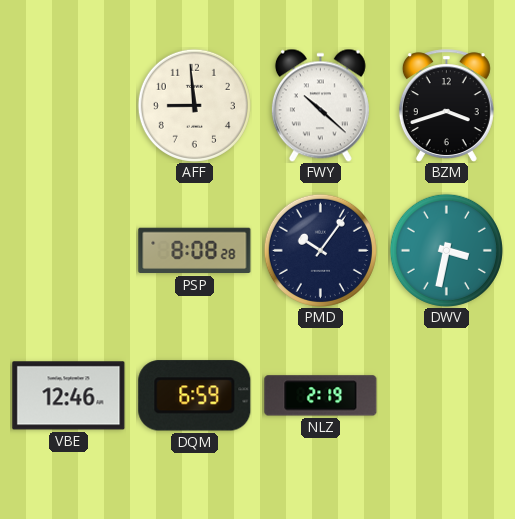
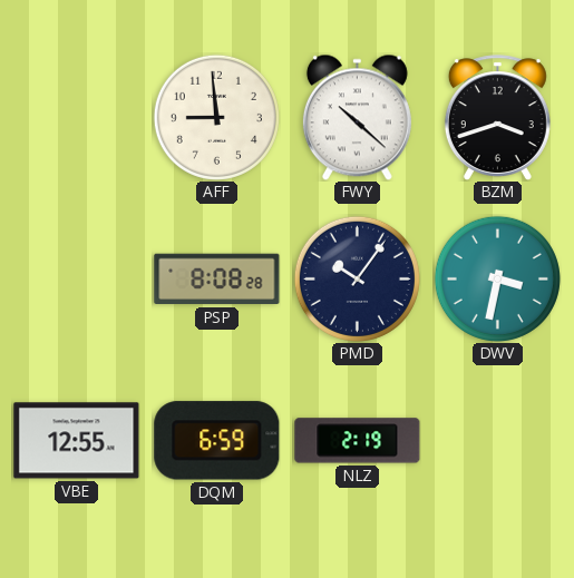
VBE: 12:46 -> 12:55
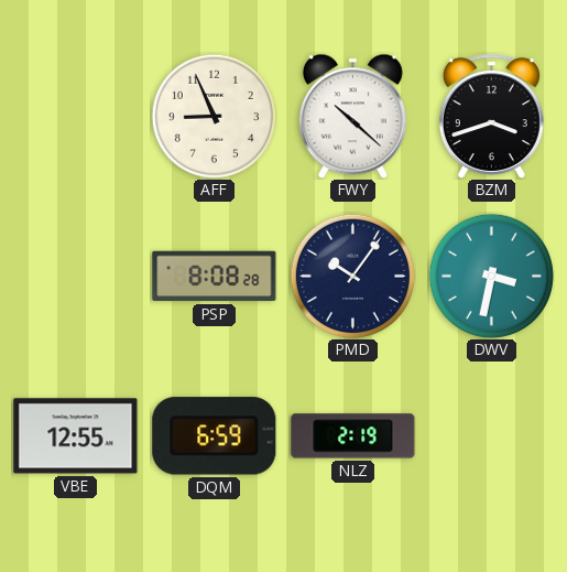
AFF: 8:59 -> 8:56
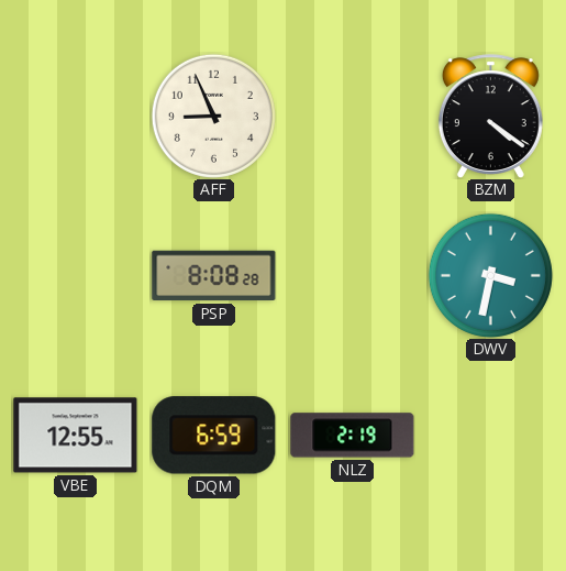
FWY: 10:22 -> none
BZM: 3:42 -> 4:21
PMD: 10:06 -> none
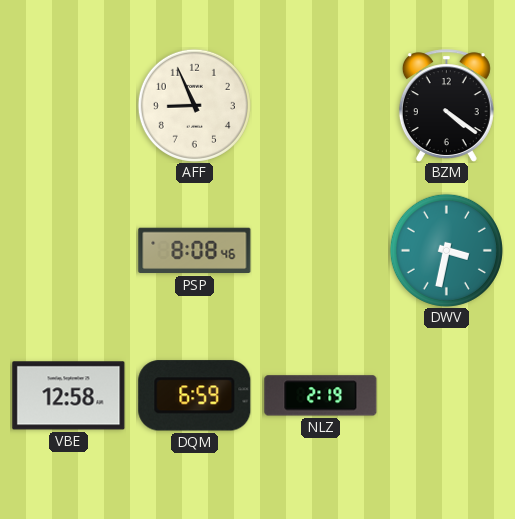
PSP: 8:08:28 -> 8:08:46
VBE: 12:55 -> 12:58
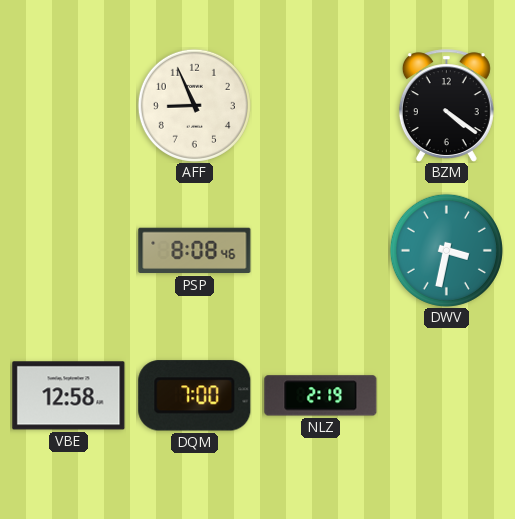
DQM: 6:59 -> 7:00
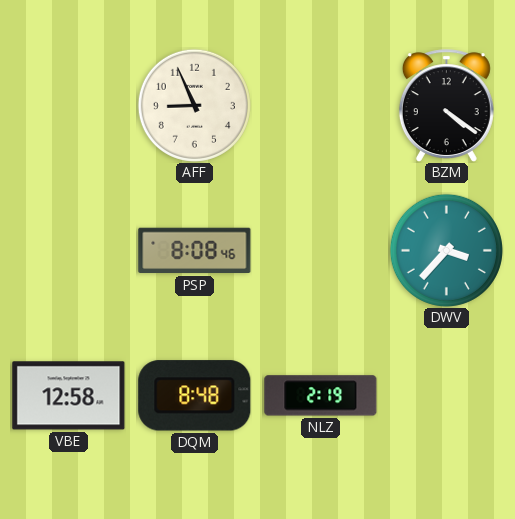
DWV: 3:32 -> 3:37
DQM: 7:00 -> 8:48
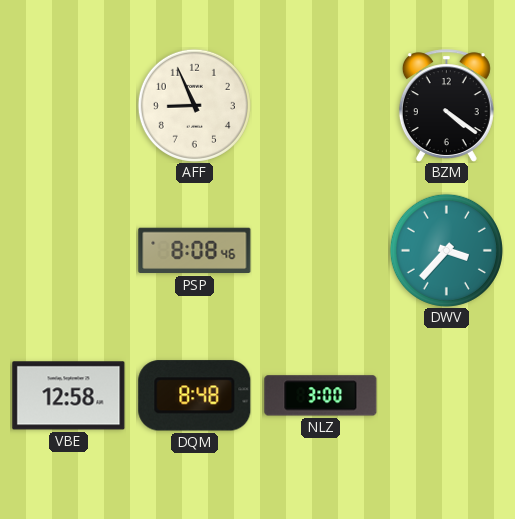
NLZ: 2:19 -> 3:00
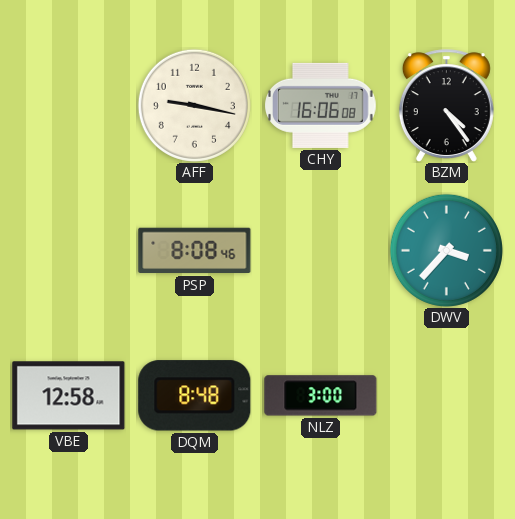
AFF: 8:56 -> 9:17
CHY: none -> 16:06
BZM: 4:21 -> 4:24
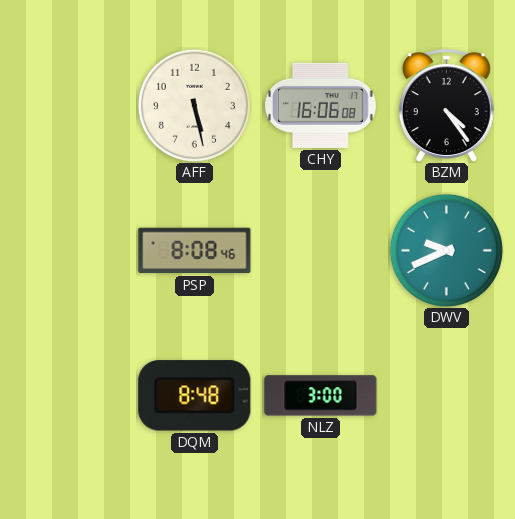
AFF: 9:17 -> 5:28
DWV: 3:37 -> 9:41
VBE: 12:58 -> none
